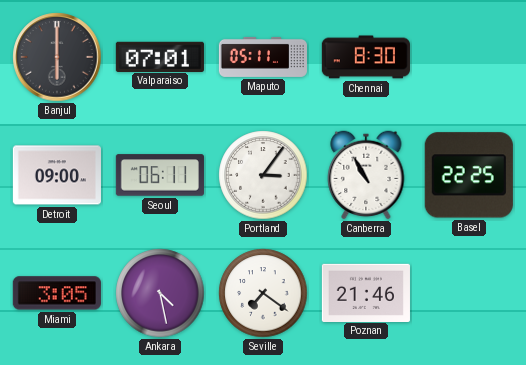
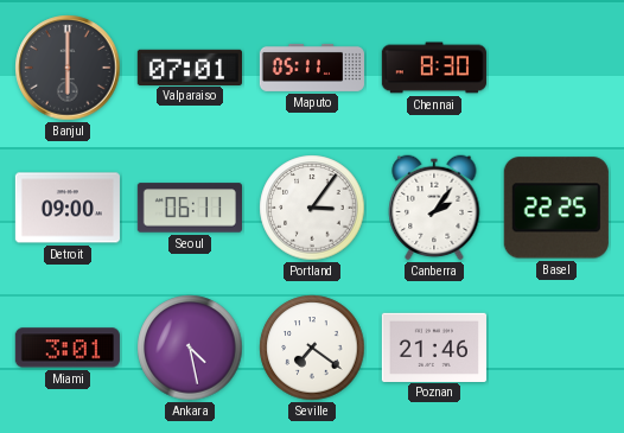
Canberra: 10:55 -> 2:06
Miami: 3:05 -> 3:01
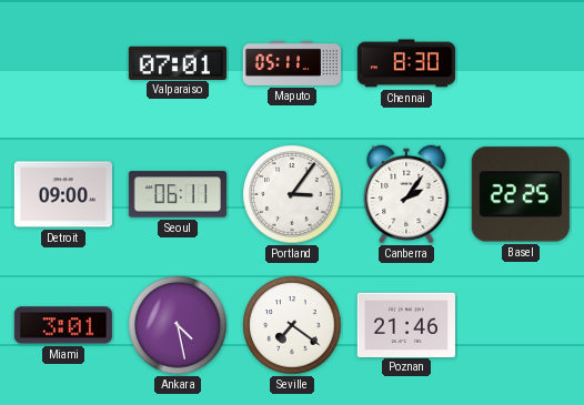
Banjul: 6:00 -> none
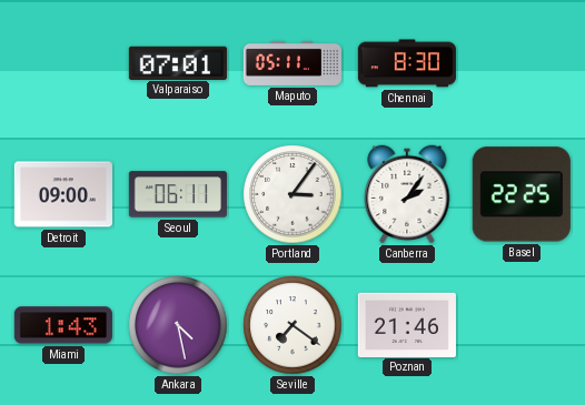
Miami: 3:01 -> 1:43
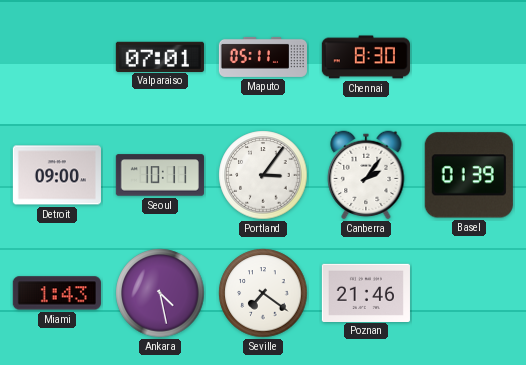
Seoul: 06:11 -> 10:11
Basel: 22:25 -> 01:39
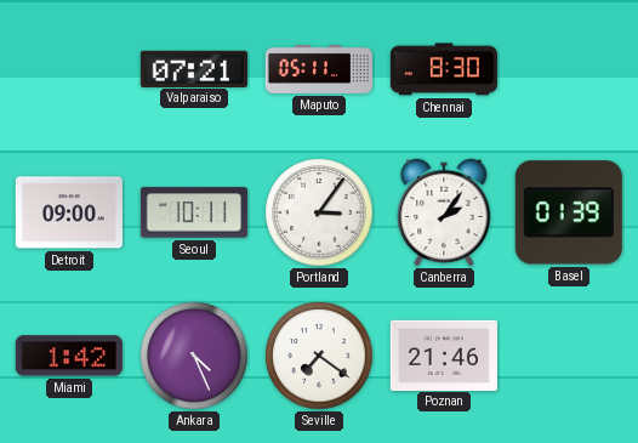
Valparaiso: 07:01 -> 07:21
Miami: 1:43 -> 1:42
Ankara: 4:28 -> 4:26
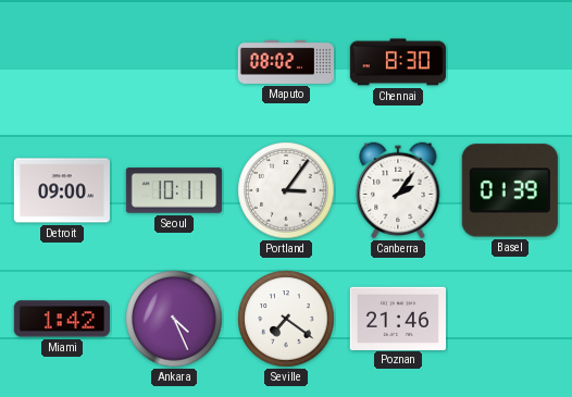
Valparaiso: 07:21 -> none
Maputo: 05:11 -> 08:02
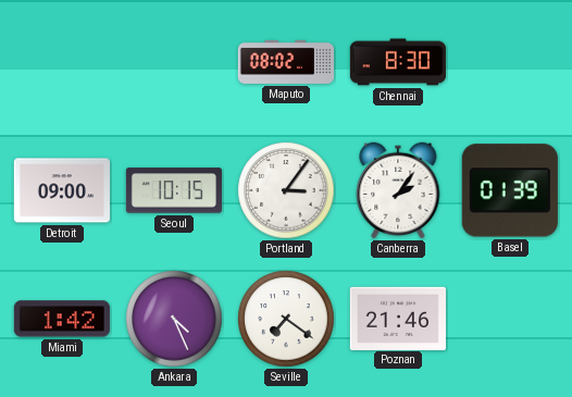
Seoul: 10:11 -> 10:15
